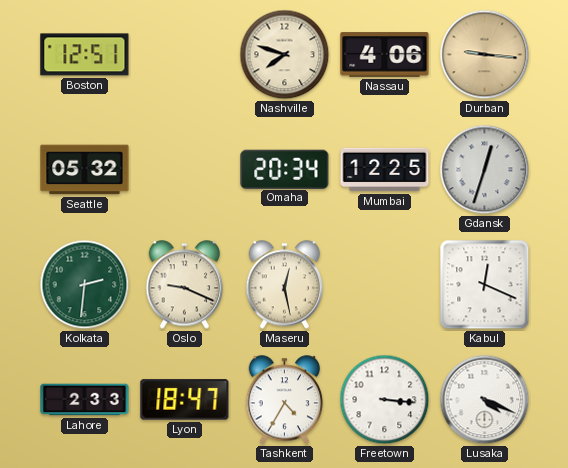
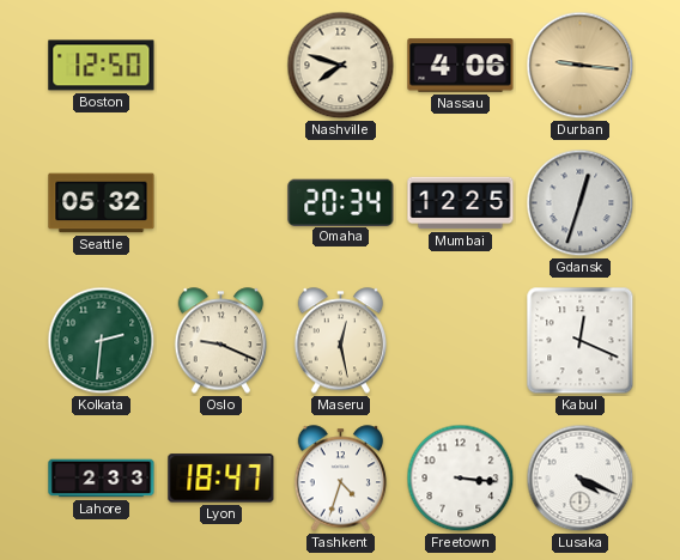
Boston: 12:51 -> 12:50
Tashkent: 4:35 -> 4:33
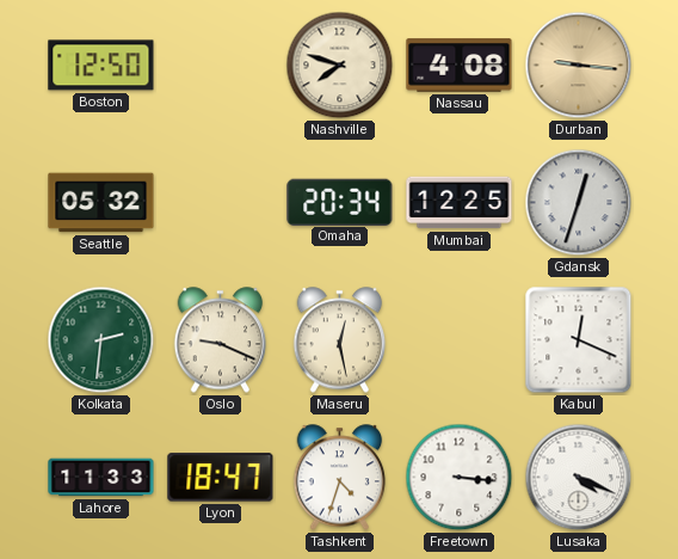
Nassau: 4:06 -> 4:08
Lahore: 2:33 -> 11:33
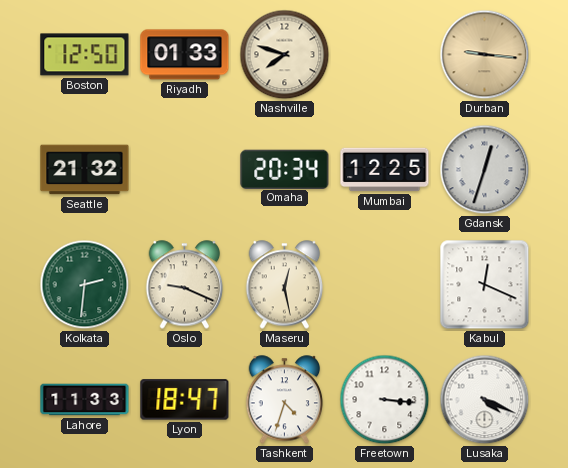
Riyadh: none -> 01:33
Nassau: 4:08 -> none
Seattle: 05:32 -> 21:32
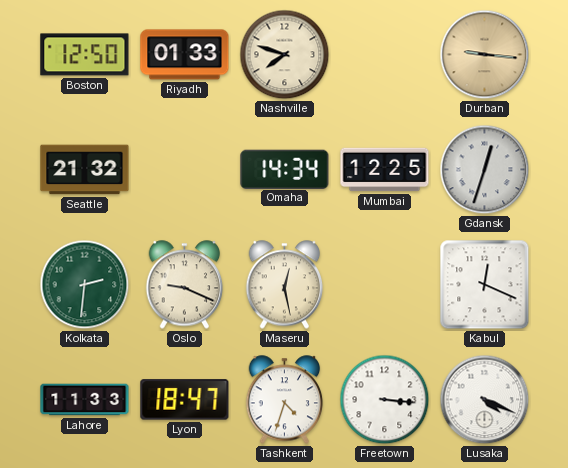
Omaha: 20:34 -> 14:34
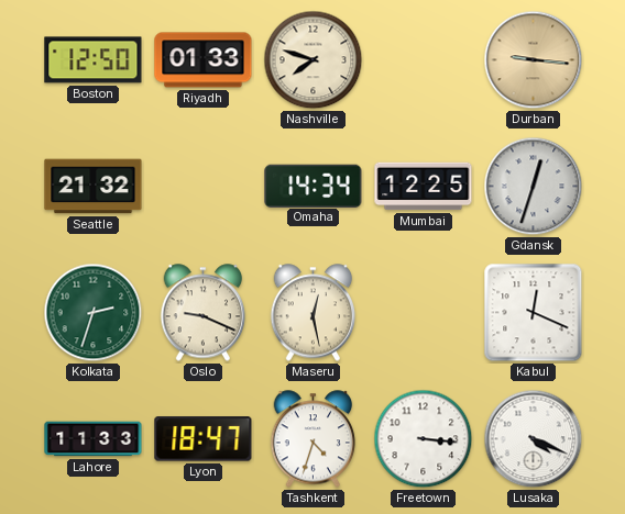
Kolkata: 2:31 -> 2:33
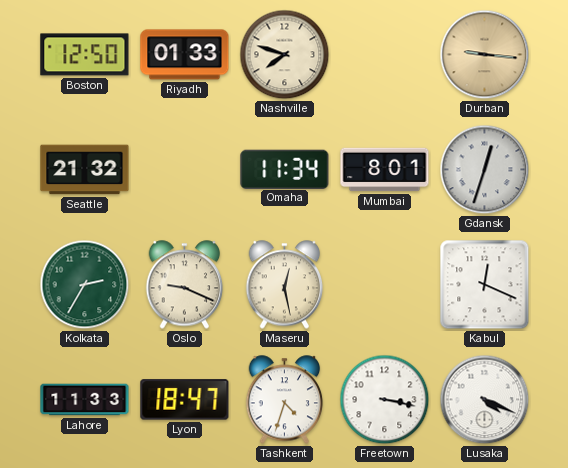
Omaha: 14:34 -> 11:34
Mumbai: 12:25 -> 8:01
Kolkata: 2:33 -> 2:35
Freetown: 3:16 -> 3:17
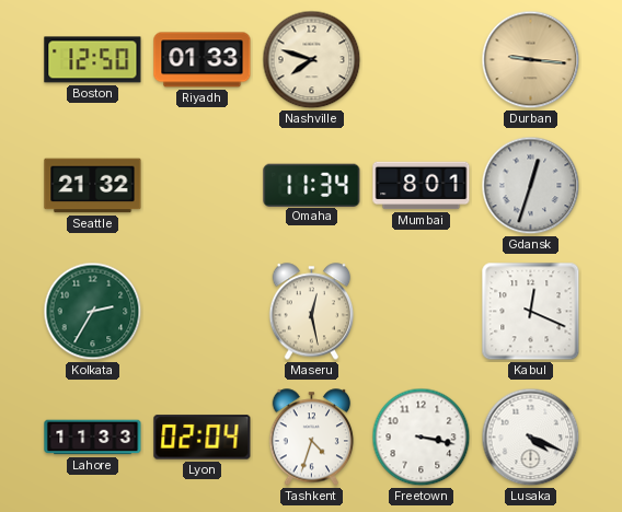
Oslo: 9:19 -> none
Lyon: 18:47 -> 02:04
